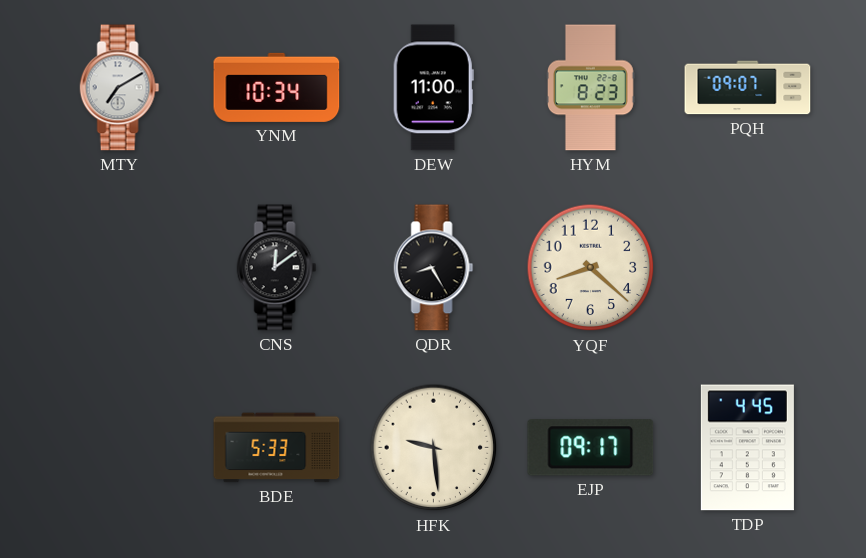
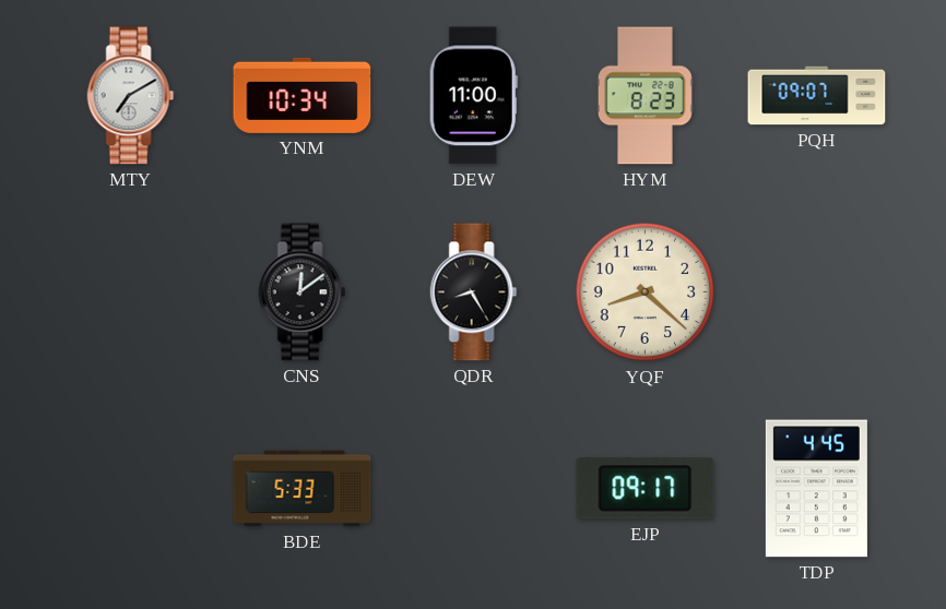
HFK: 9:29 -> none
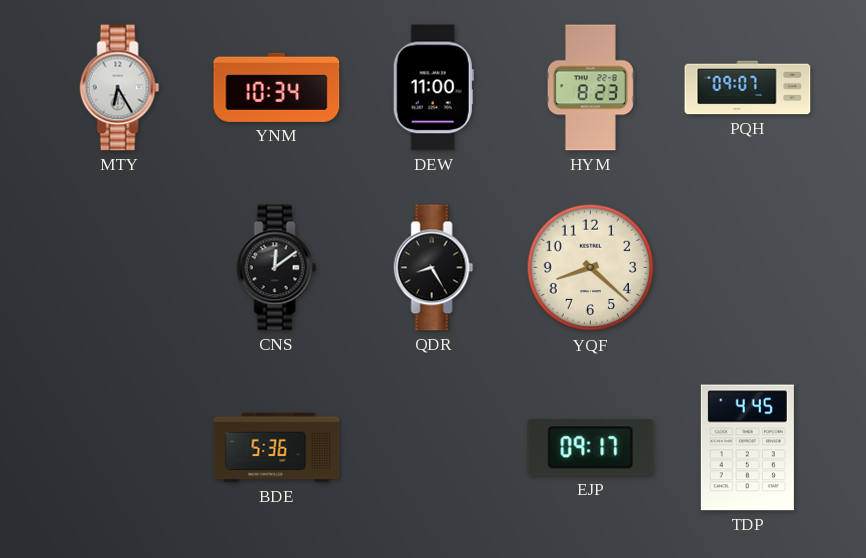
MTY: 7:10 -> 6:25
BDE: 5:33 -> 5:36
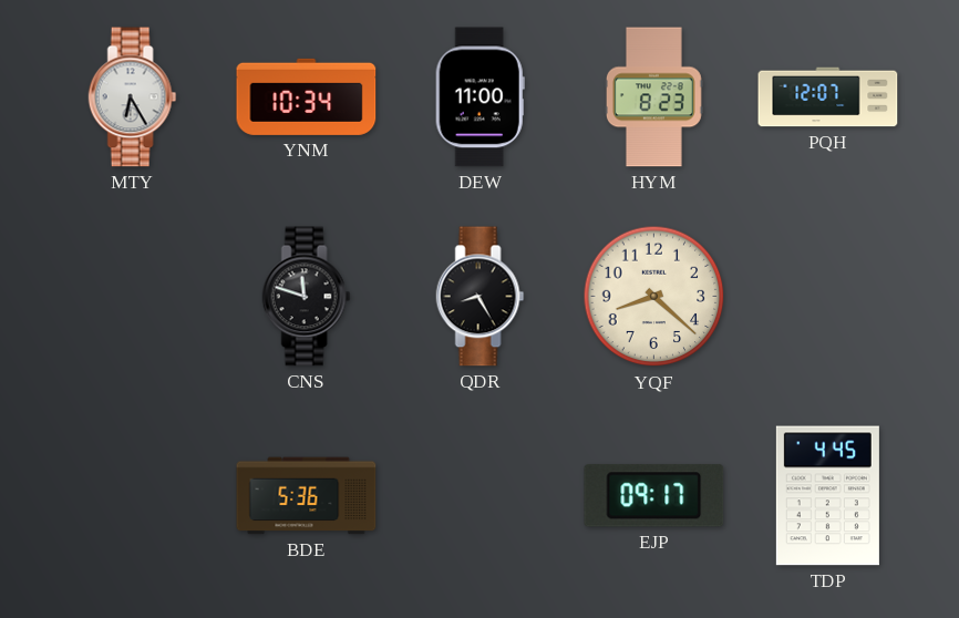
PQH: 09:07 -> 12:07
CNS: 12:09 -> 11:48
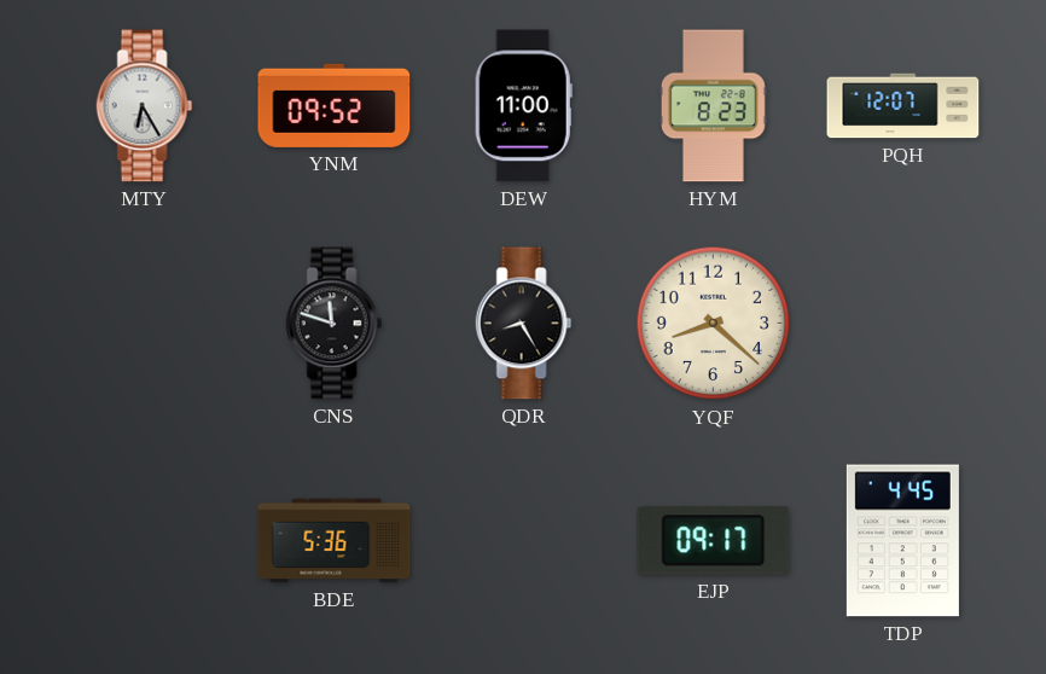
YNM: 10:34 -> 09:52
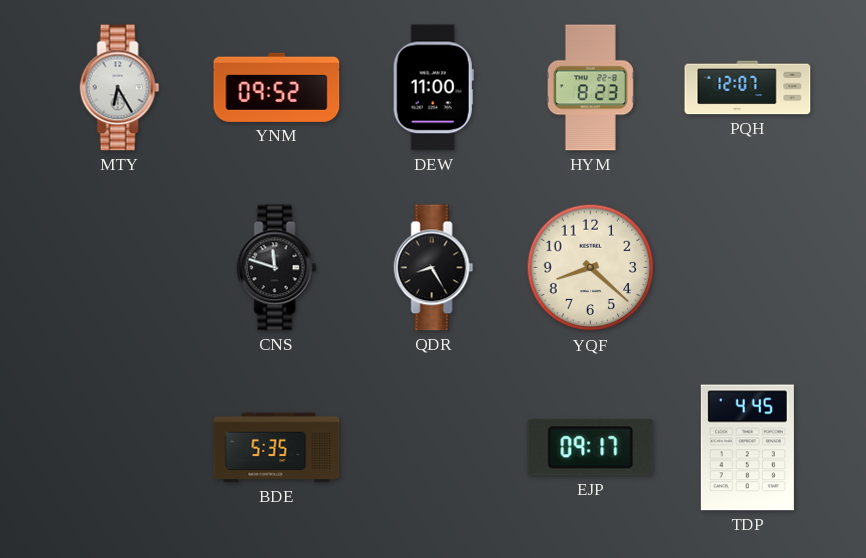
BDE: 5:36 -> 5:35
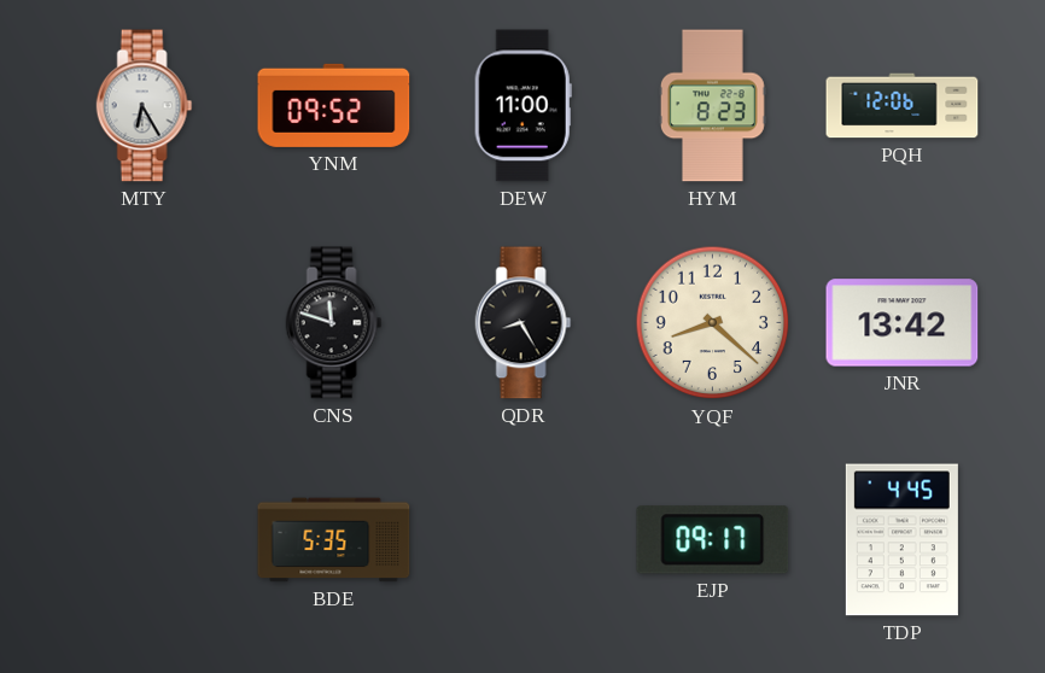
PQH: 12:07 -> 12:06
JNR: none -> 13:42
